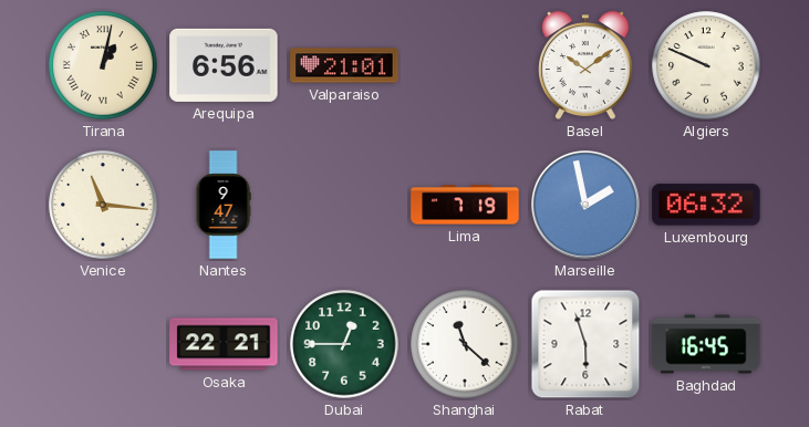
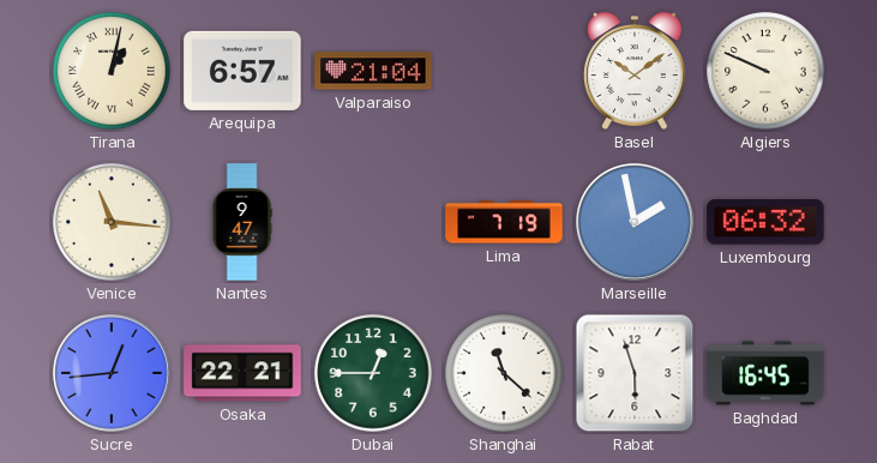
Arequipa: 6:56 -> 6:57
Valparaiso: 21:01 -> 21:04
Sucre: none -> 12:44
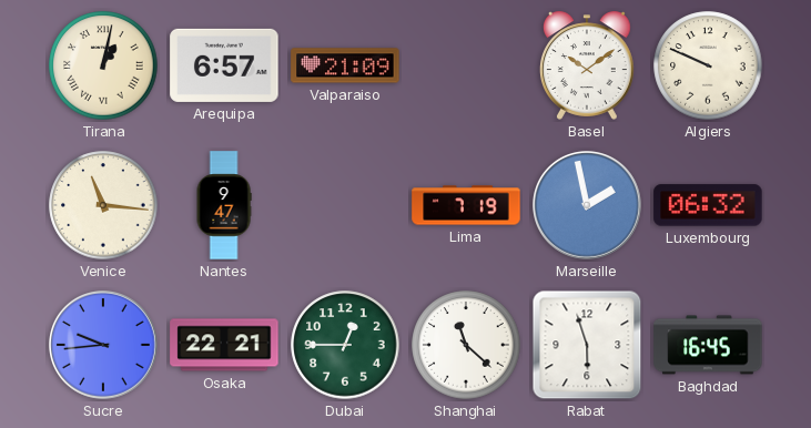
Valparaiso: 21:04 -> 21:09
Sucre: 12:44 -> 9:44
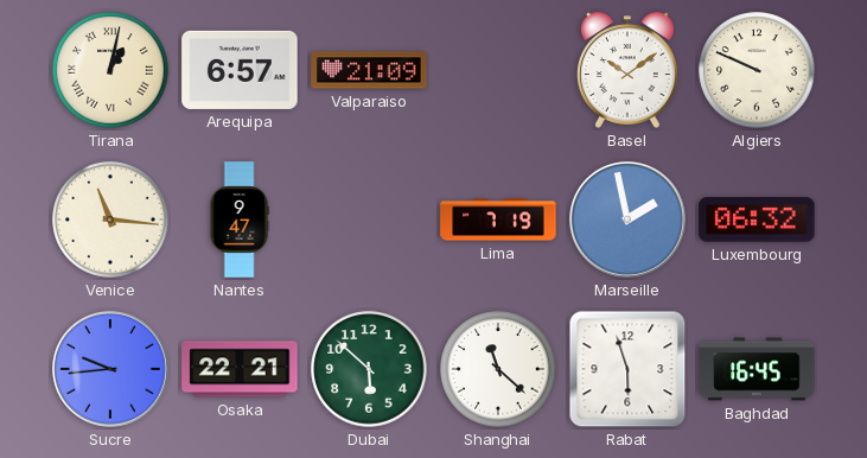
Dubai: 12:45 -> 5:52
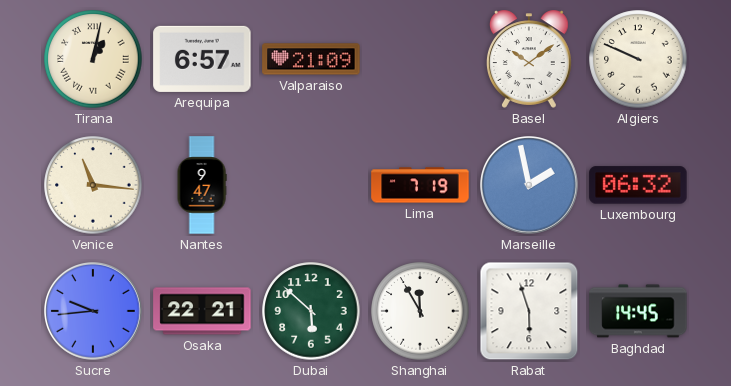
Shanghai: 11:22 -> 11:55
Baghdad: 16:45 -> 14:45
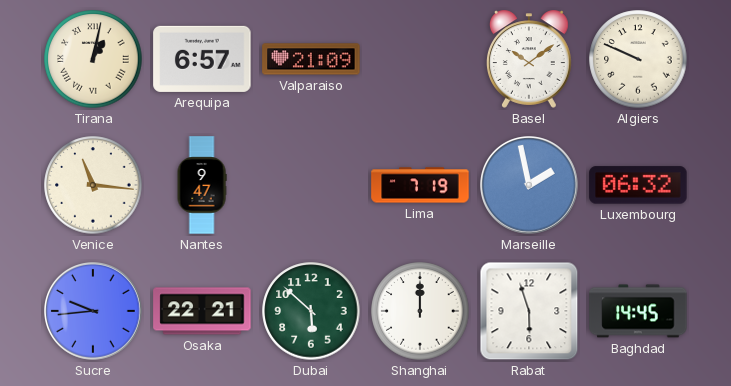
Shanghai: 11:55 -> 12:00
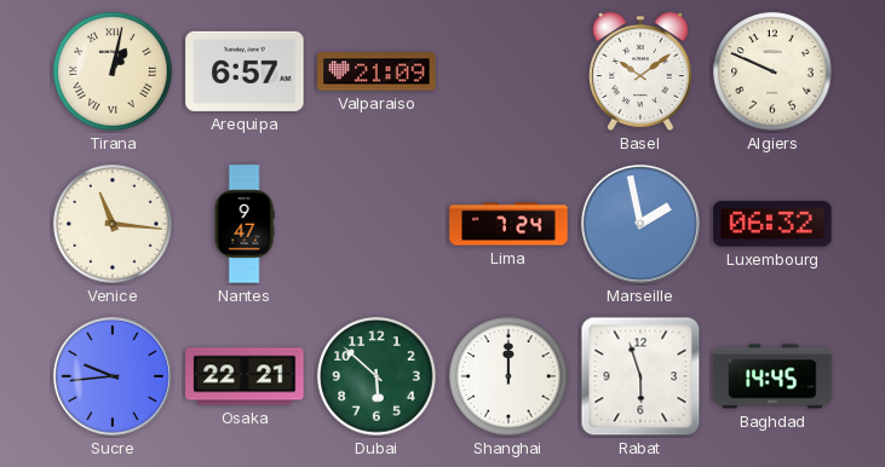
Lima: 7:19 -> 7:24
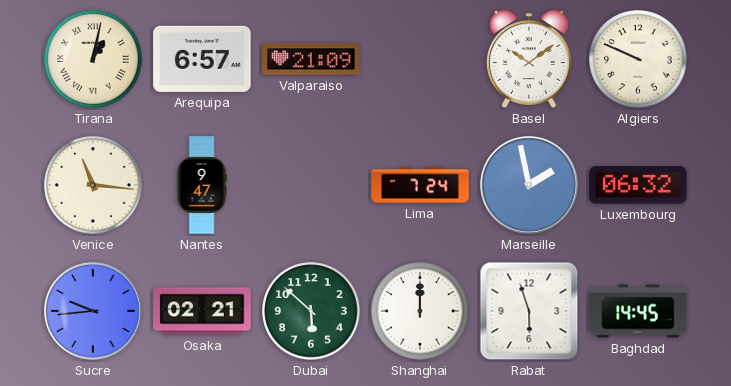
Osaka: 22:21 -> 02:21
